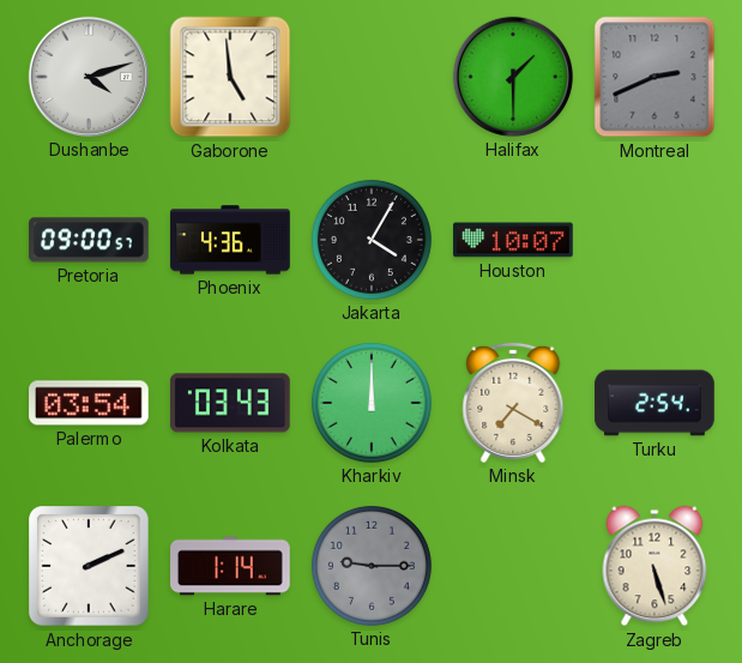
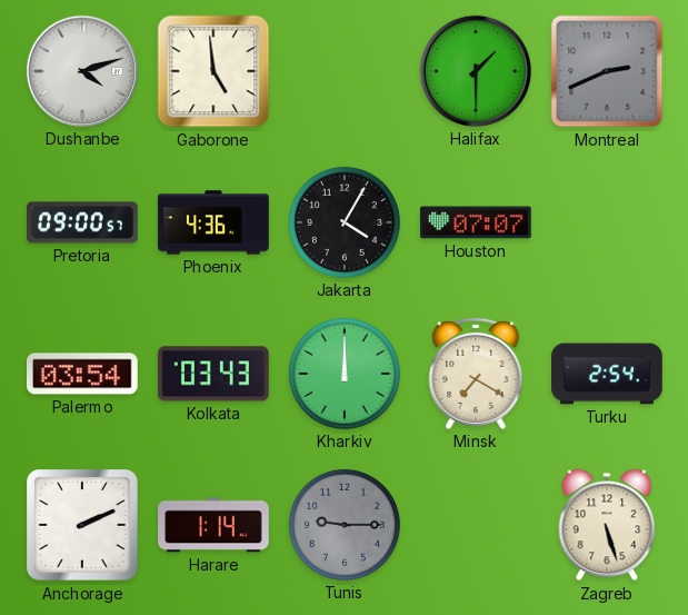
Houston: 10:07 -> 07:07
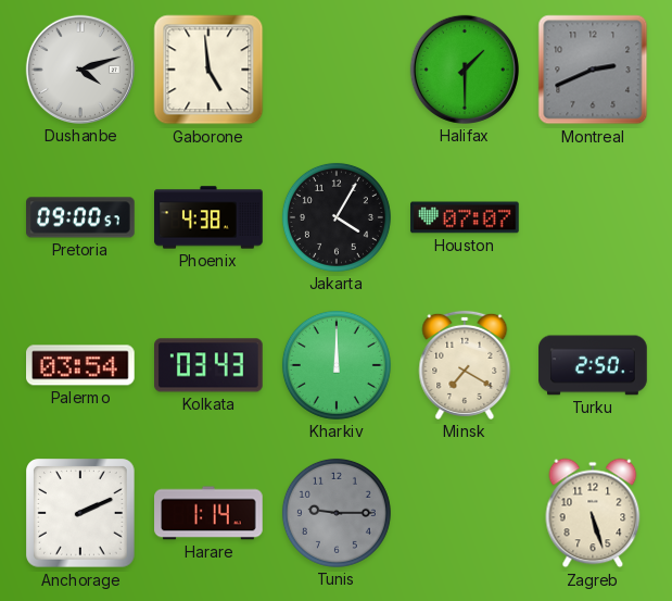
Phoenix: 4:36 -> 4:38
Turku: 2:54 -> 2:50
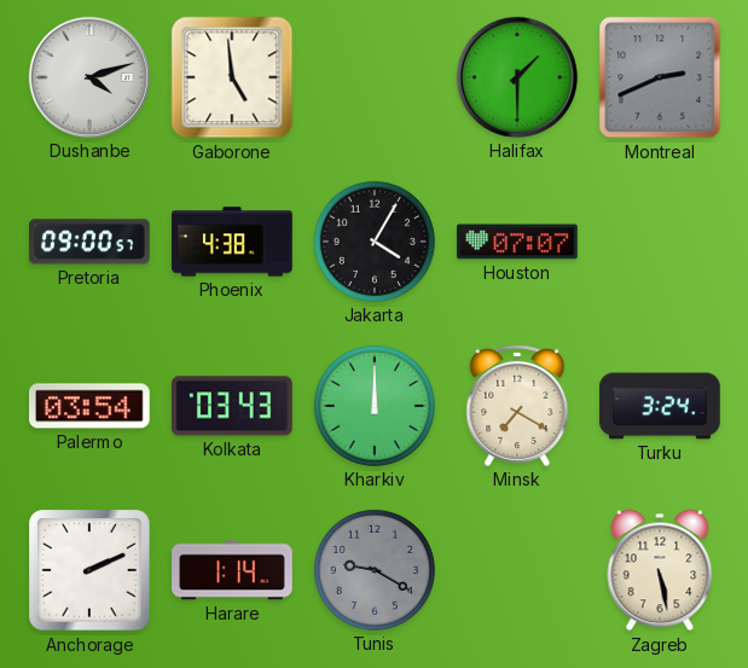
Turku: 2:50 -> 3:24
Tunis: 9:15 -> 9:20
Zagreb: 5:27 -> 5:28
